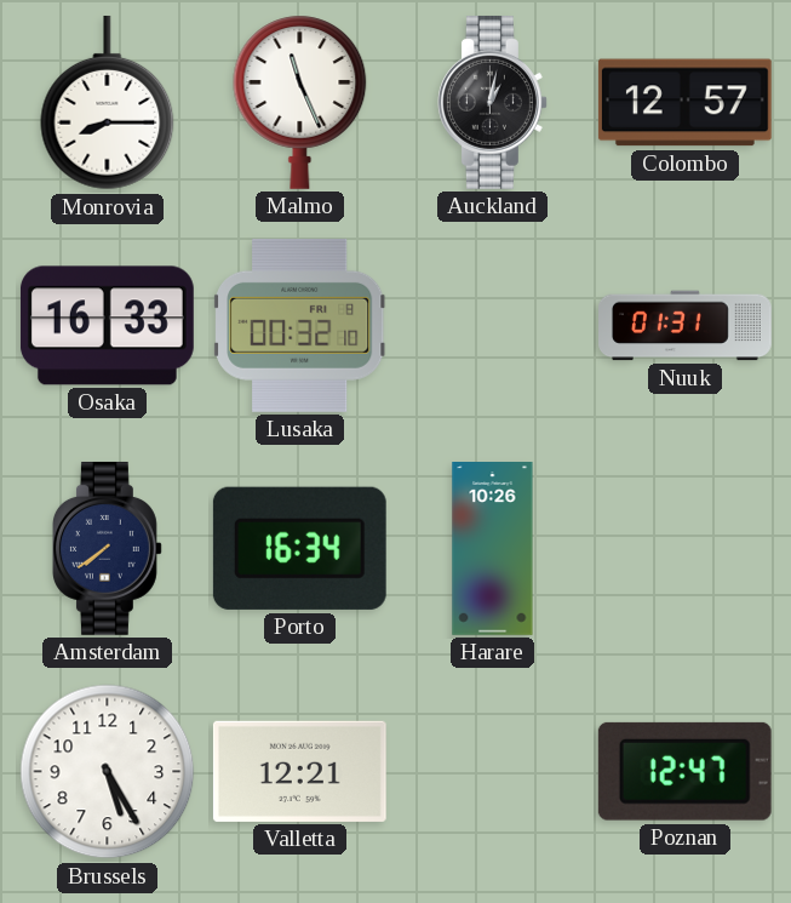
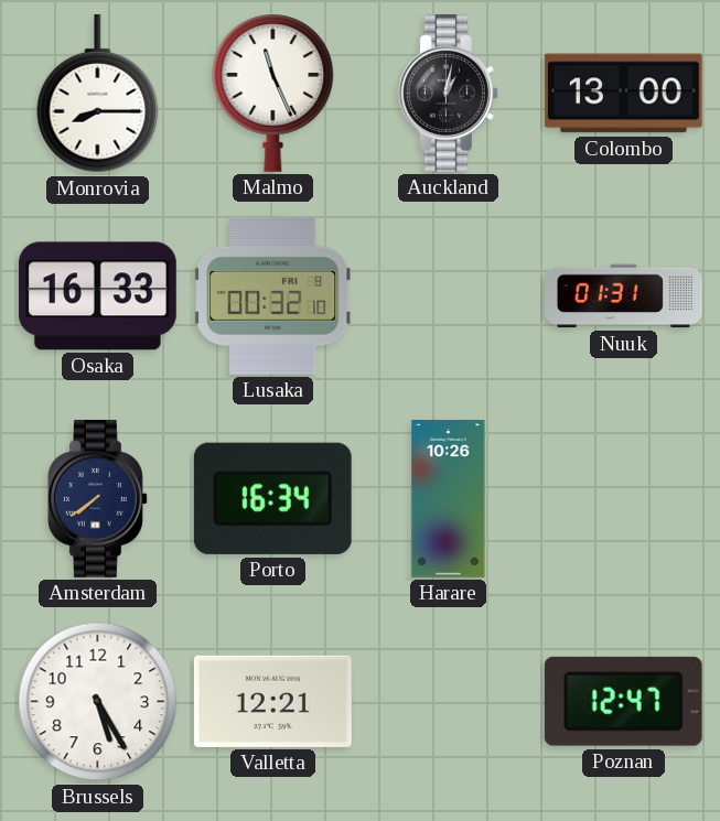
Colombo: 12:57 -> 13:00
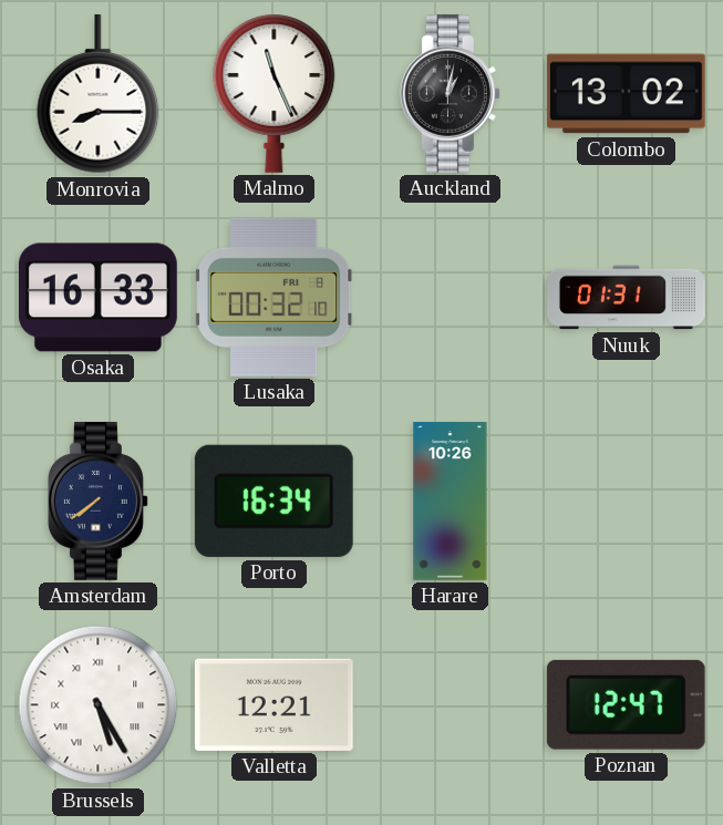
Colombo: 13:00 -> 13:02
Brussels numerals: Arabic -> Roman
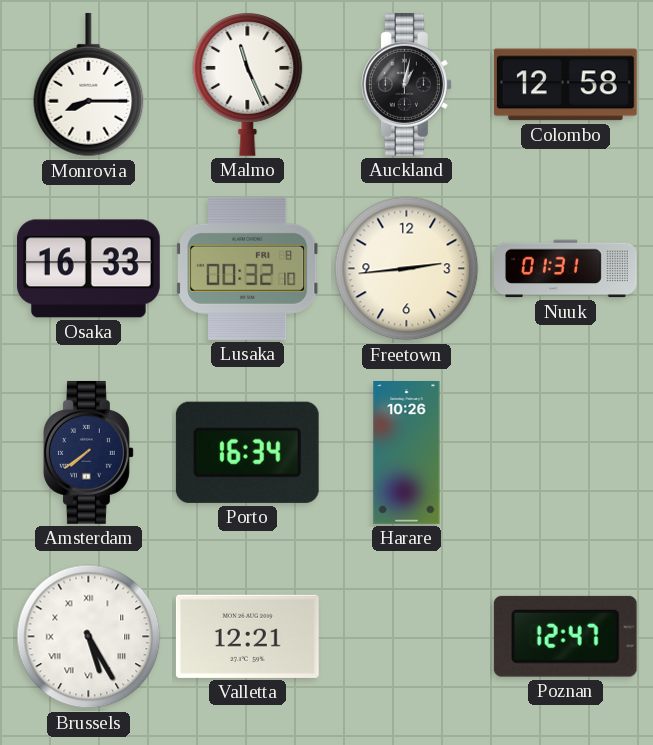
Colombo: 13:02 -> 12:58
Freetown: none -> 2:44
